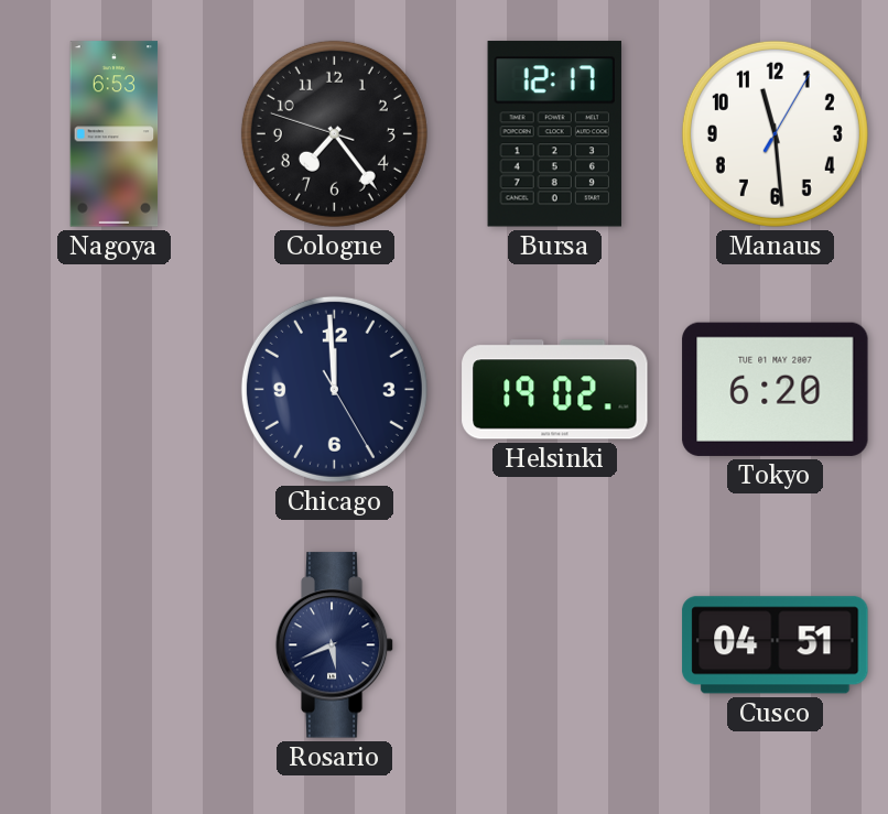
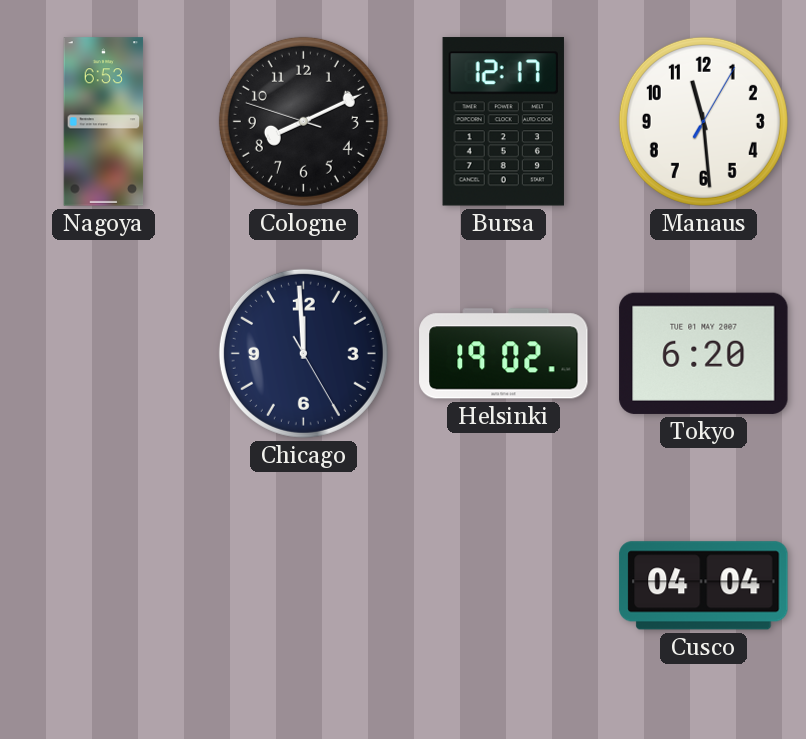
Cologne: 7:23 -> 8:10
Rosario: 5:41 -> none
Cusco: 04:51 -> 04:04
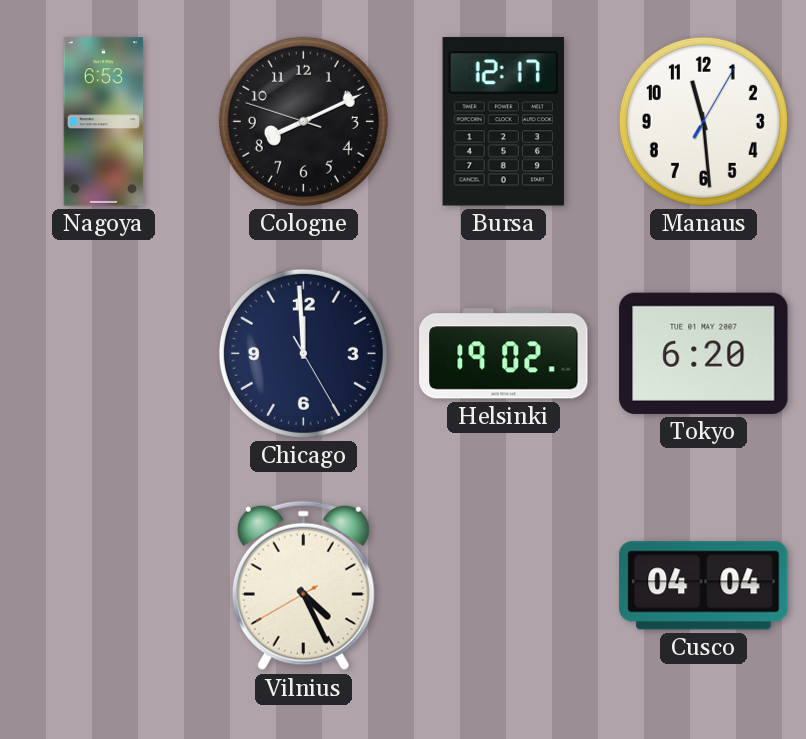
Vilnius: none -> 4:25
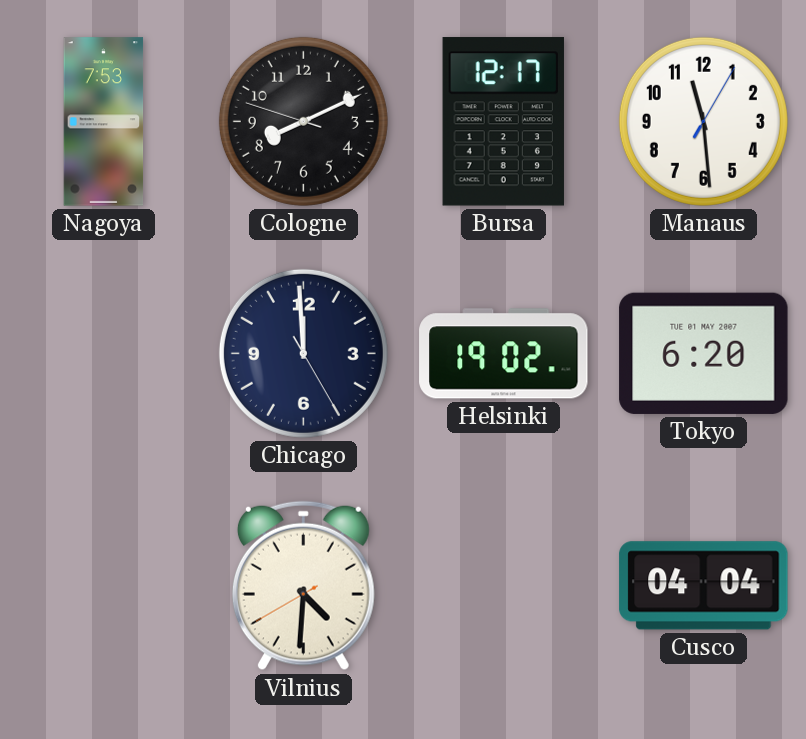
Nagoya: 6:53 -> 7:53
Vilnius: 4:25 -> 4:30
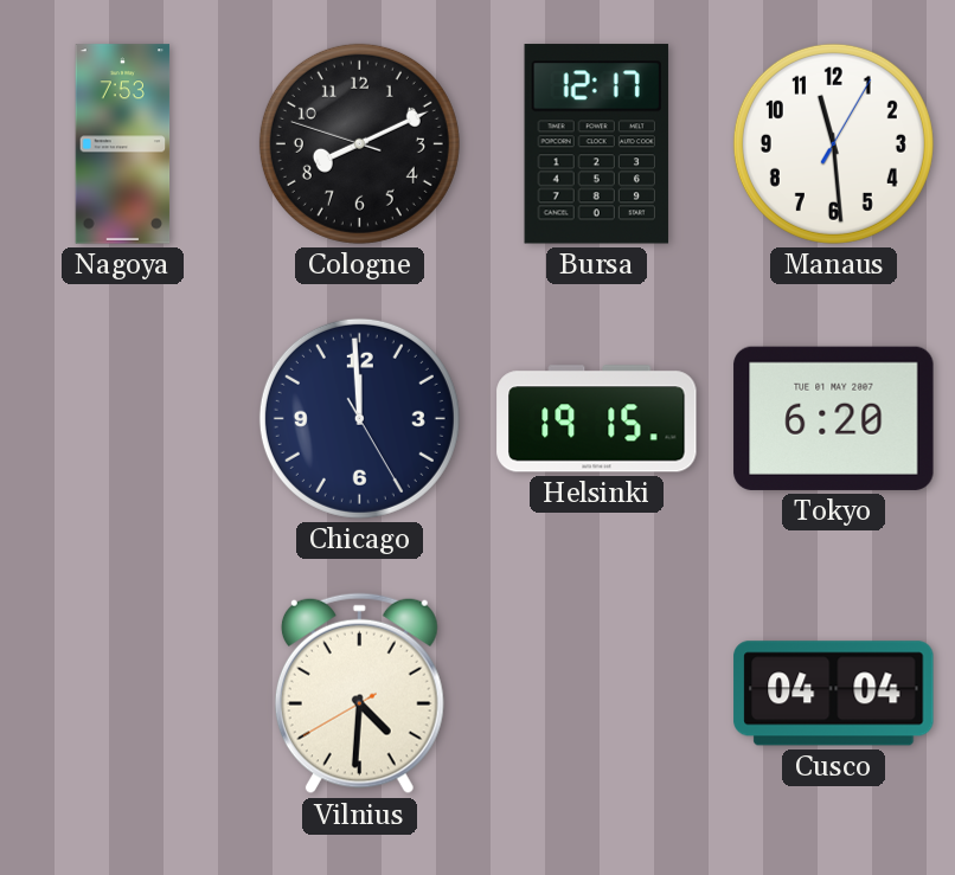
Helsinki: 19:02 -> 19:15
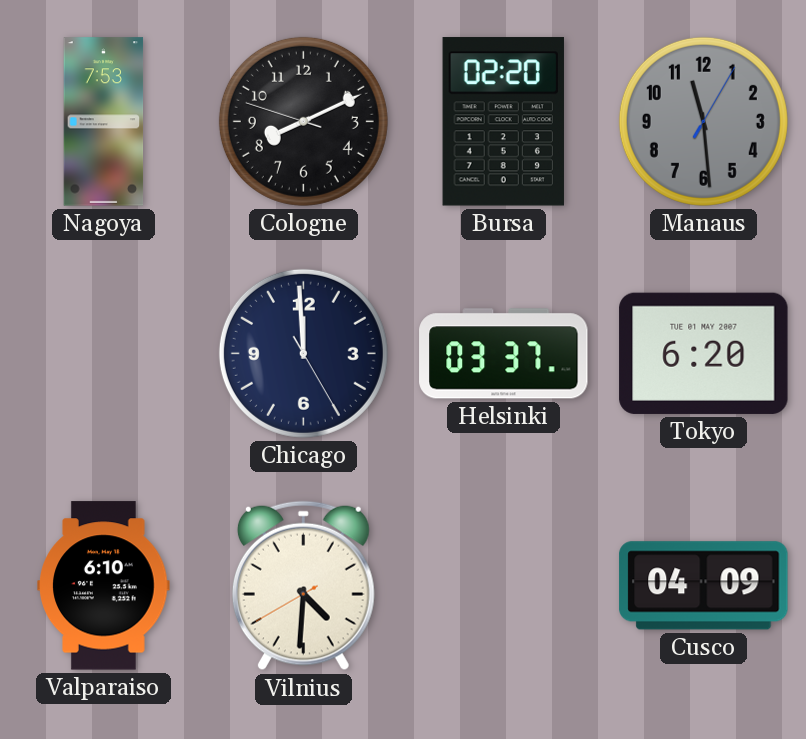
Bursa: 12:17 -> 02:20
Manaus dial: white -> grey
Helsinki: 19:15 -> 03:37
Valparaiso: none -> 6:10
Cusco: 04:04 -> 04:09
